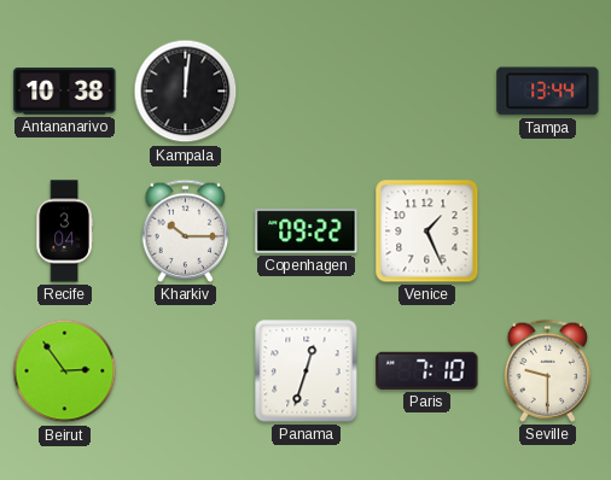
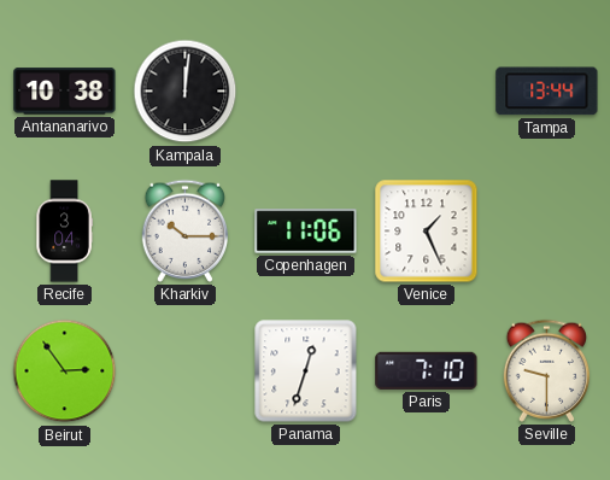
Copenhagen: 09:22 -> 11:06
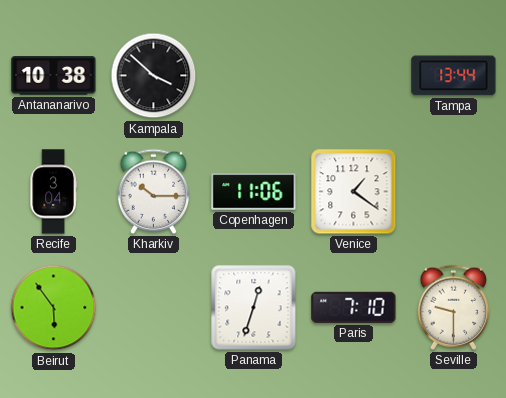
Kampala: 12:01 -> 3:52
Venice: 1:26 -> 1:21
Beirut: 2:54 -> 5:54
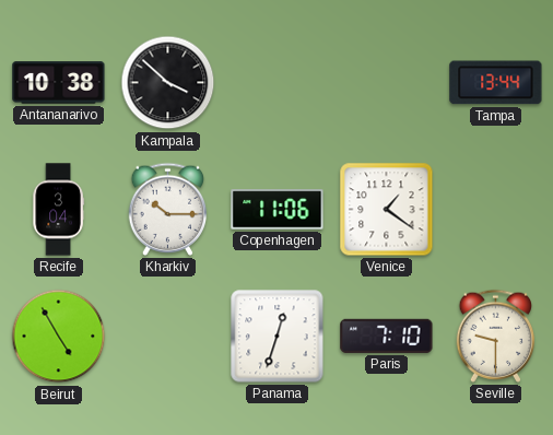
Beirut: 5:54 -> 4:55
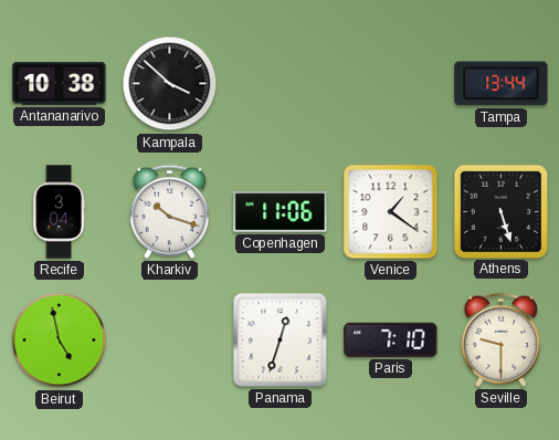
Kharkiv: 10:15 -> 10:18
Athens: none -> 5:27
Beirut: 4:55 -> 4:58
